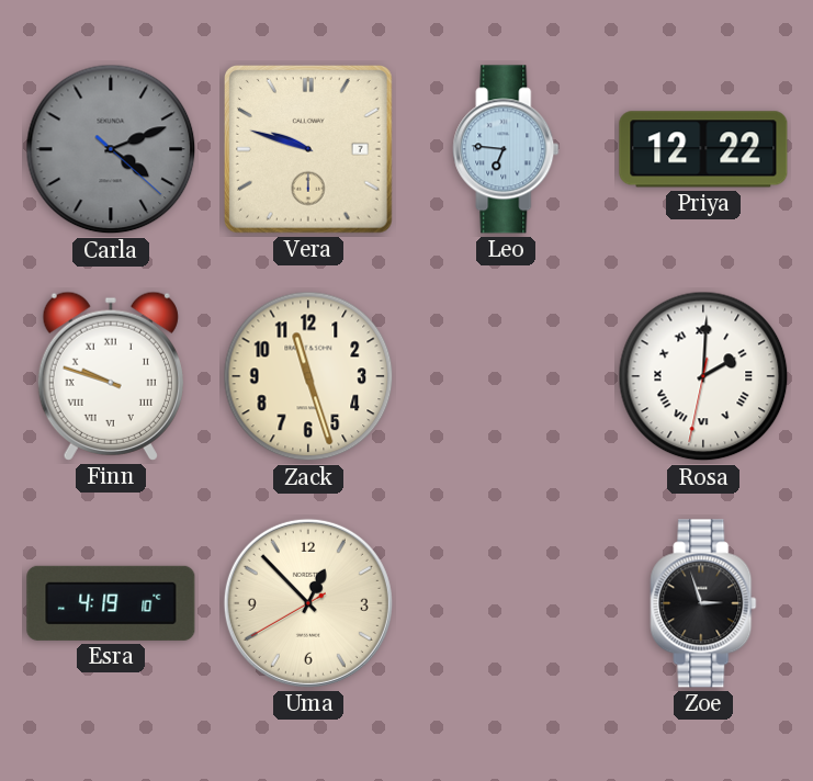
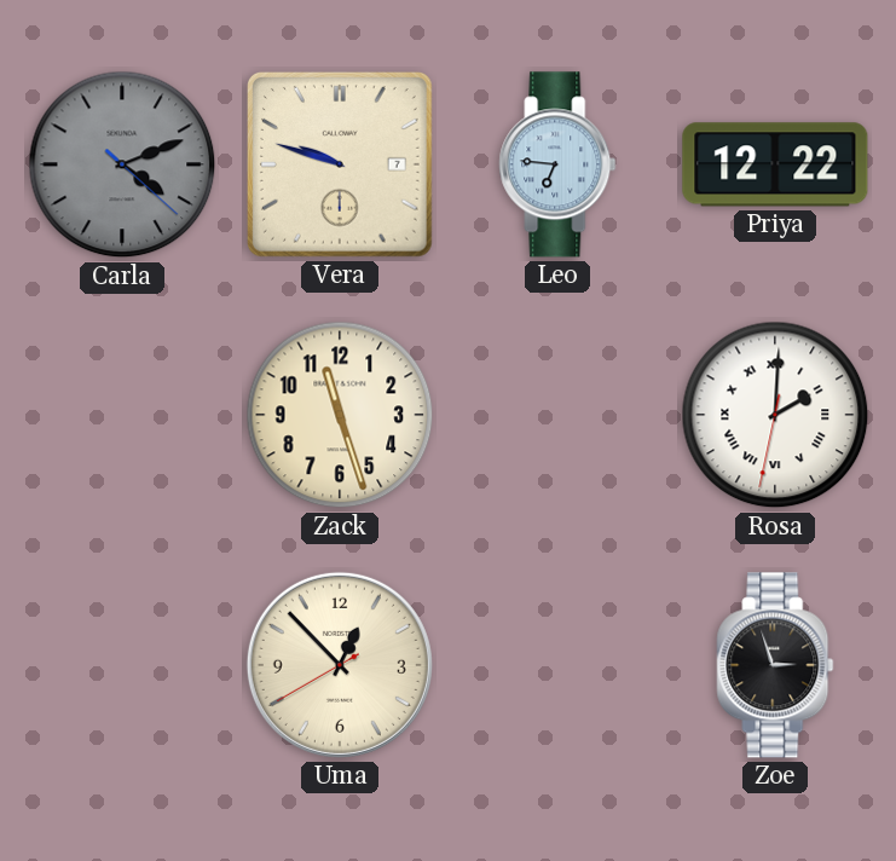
Finn: 9:48 -> none
Esra: 4:19 -> none
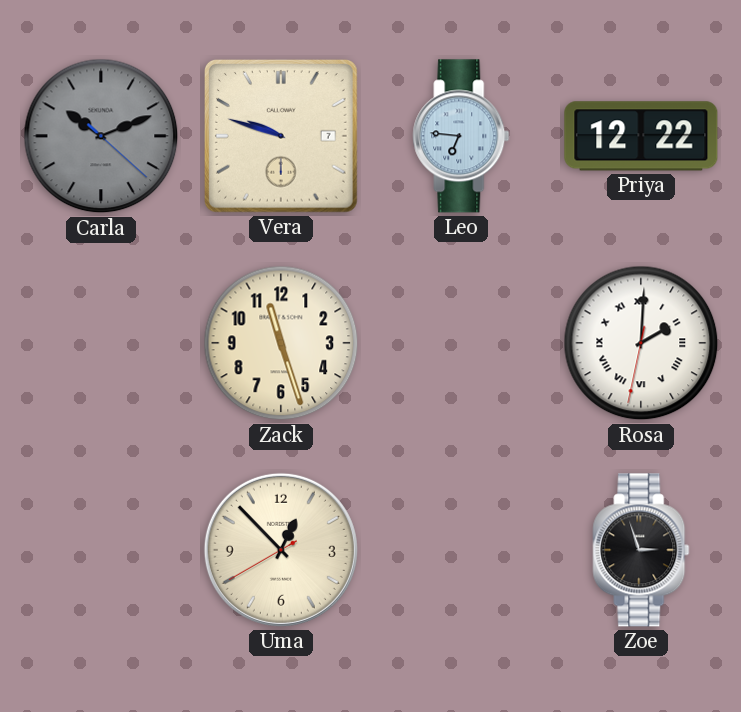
Carla: 4:11 -> 10:11
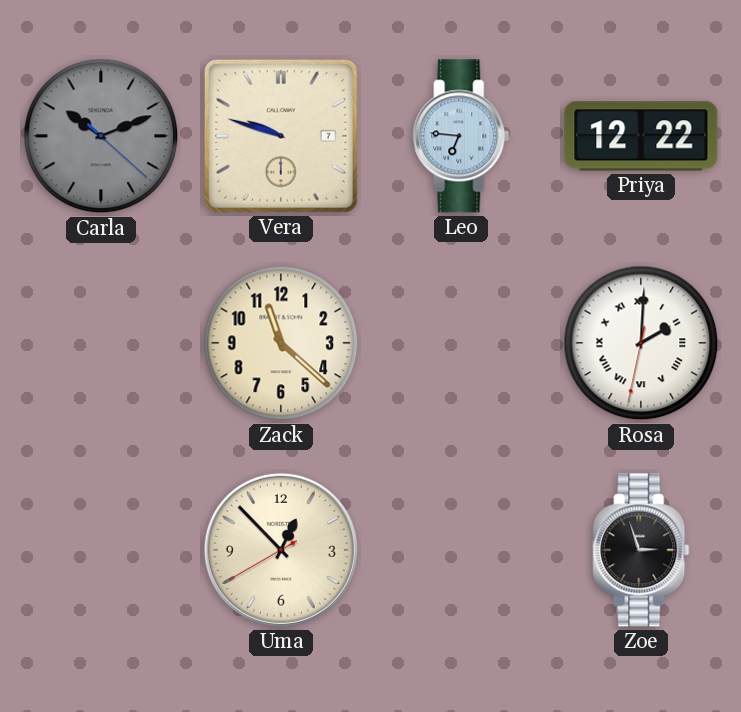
Zack: 11:27 -> 11:22
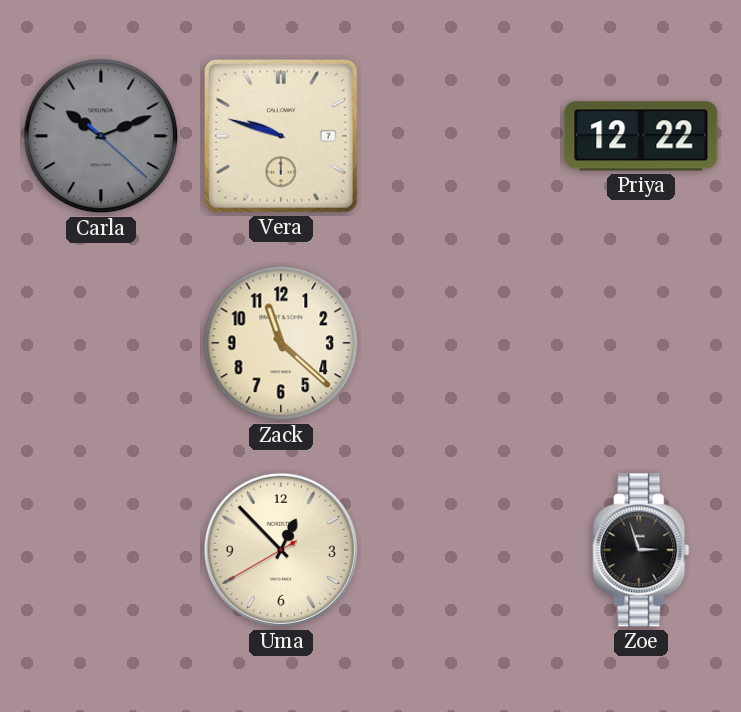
Leo: 6:46 -> none
Rosa: 2:00 -> none
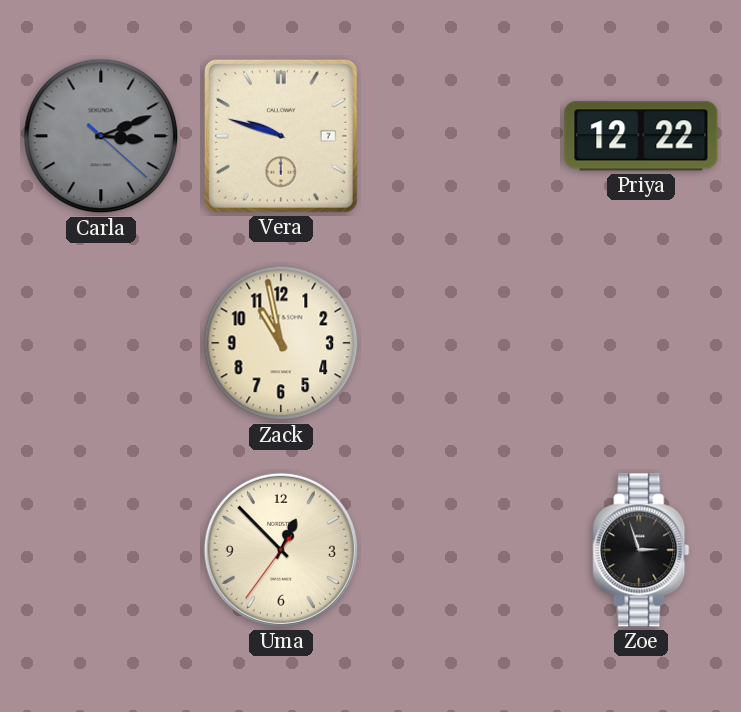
Carla: 10:11 -> 3:11
Zack: 11:22 -> 10:58
Uma: 12:52:40 -> 12:52:36
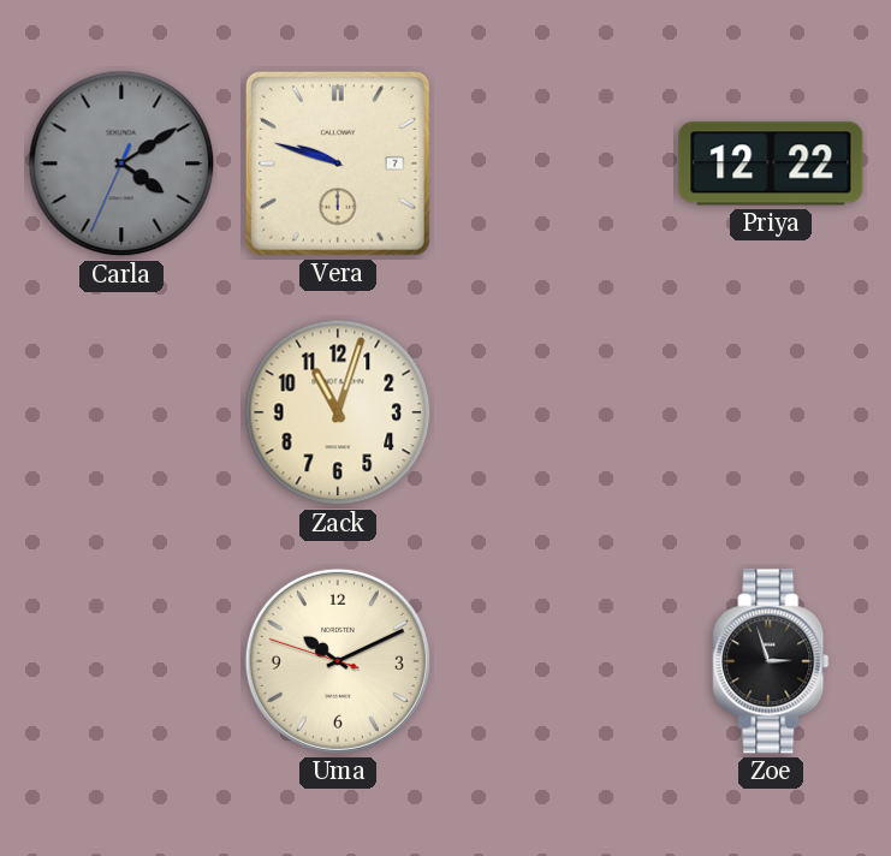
Carla: 3:11 -> 4:09
Zack: 10:58 -> 11:03
Uma: 12:52 -> 10:10
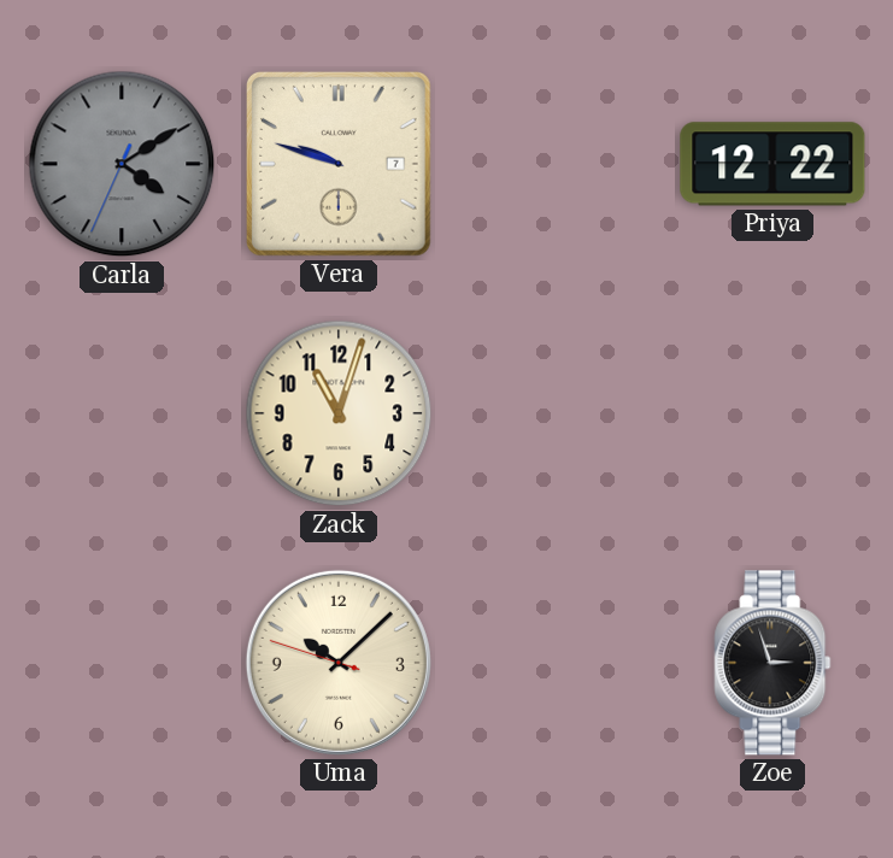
Uma: 10:10 -> 10:07
